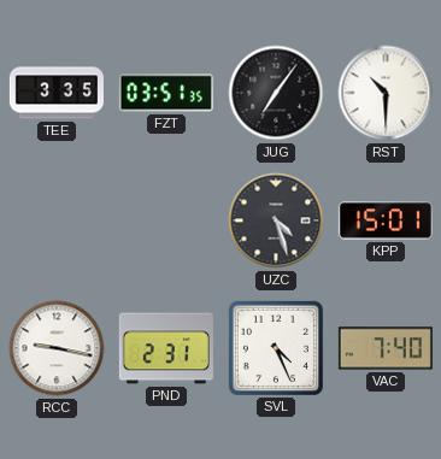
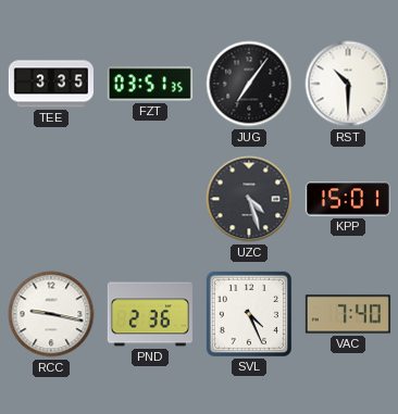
PND: 2:31 -> 2:36
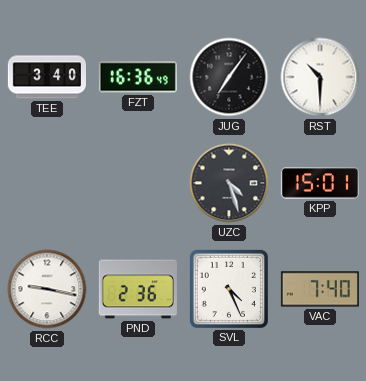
TEE: 3:35 -> 3:40
FZT: 03:51 -> 16:36
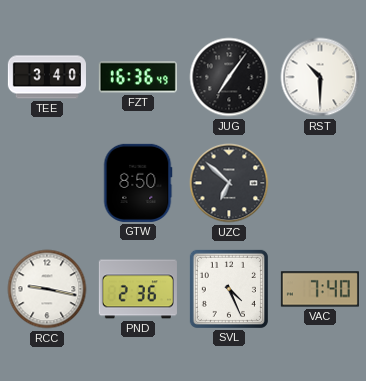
GTW: none -> 8:50
UZC: 4:27 -> 6:52
KPP: 15:01 -> none
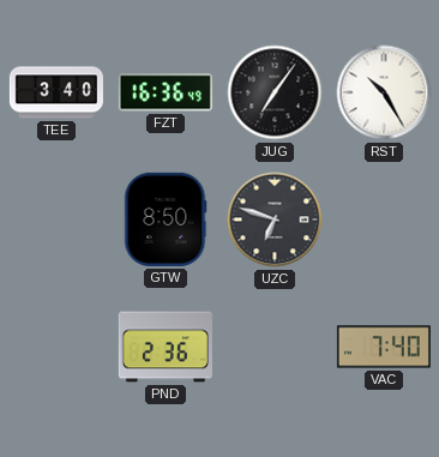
RST: 10:30 -> 10:25
UZC: 6:52 -> 6:48
RCC: 9:17 -> none
SVL: 4:26 -> none
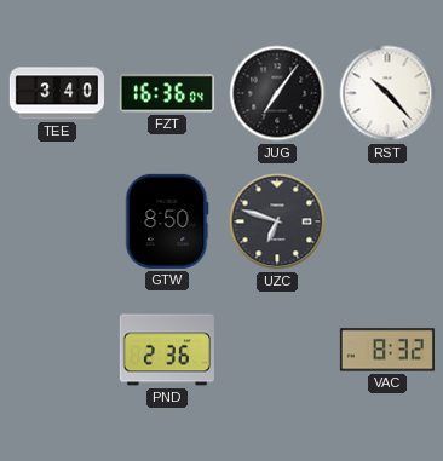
FZT: 16:36:49 -> 16:36:04
RST: 10:25 -> 10:23
VAC: 7:40 -> 8:32
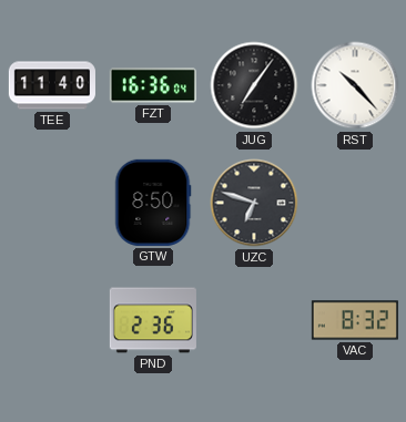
TEE: 3:40 -> 11:40
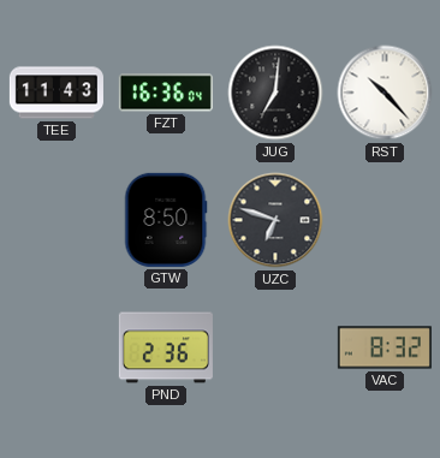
TEE: 11:40 -> 11:43
JUG: 7:06 -> 7:01
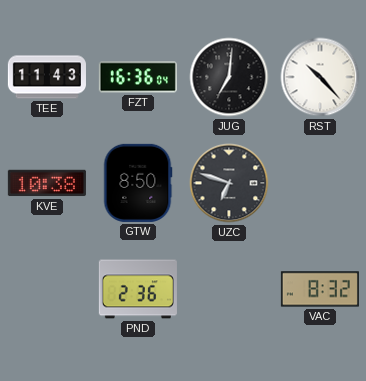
KVE: none -> 10:38
